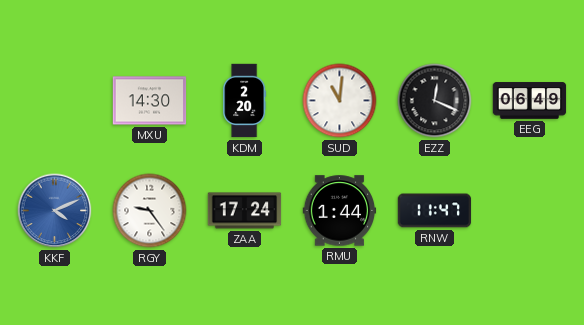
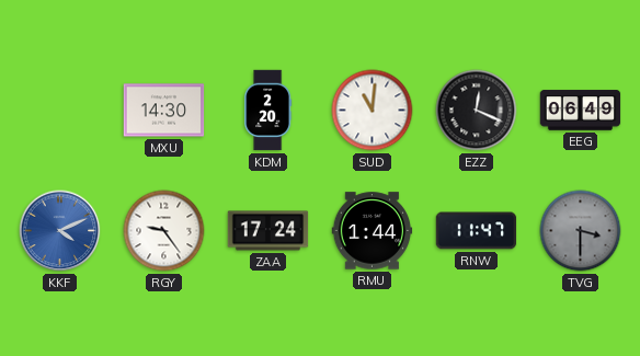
TVG: none -> 3:30
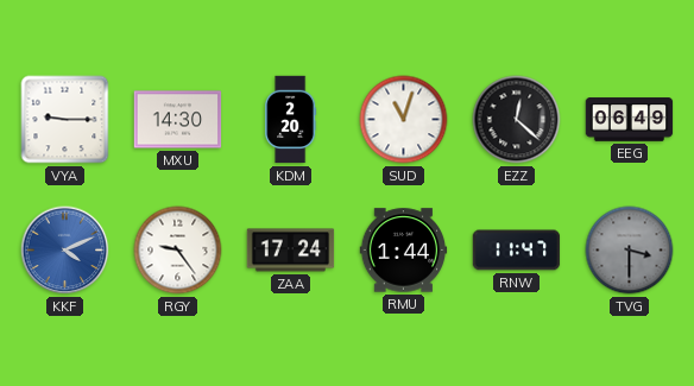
VYA: none -> 9:15
SUD: 11:01 -> 11:03
EZZ: 12:19 -> 12:22
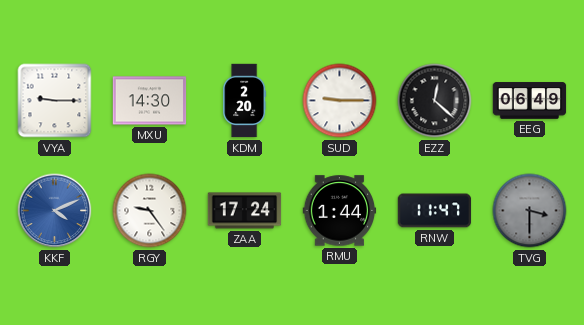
SUD: 11:03 -> 9:15
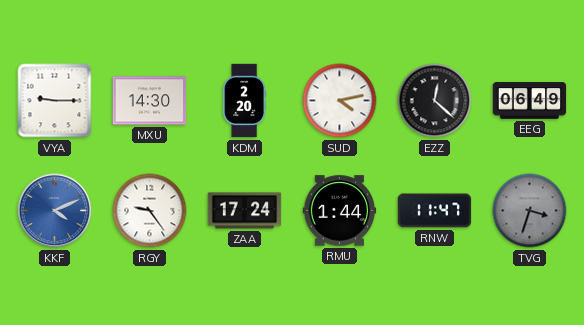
SUD: 9:15 -> 4:13
TVG: 3:30 -> 3:33
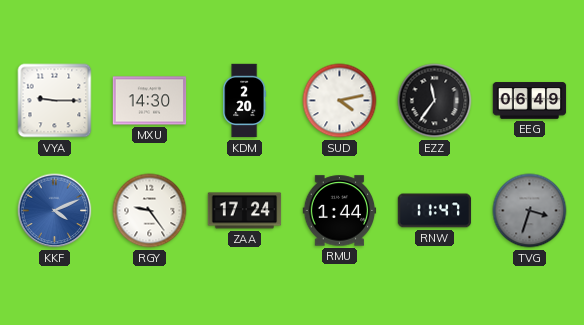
EZZ: 12:22 -> 11:36
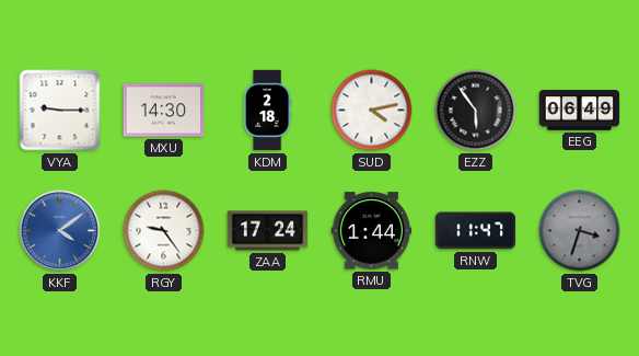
KDM: 2:20 -> 2:18
EZZ: 11:36 -> 5:54
KKF: 4:11 -> 4:09
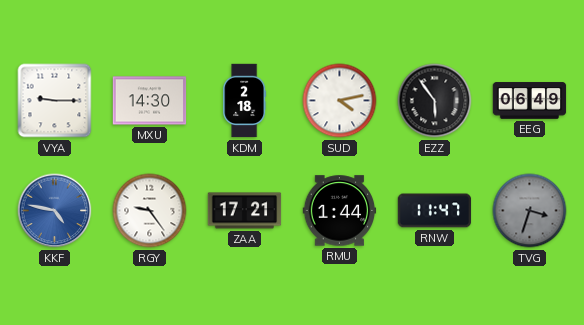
KKF: 4:09 -> 4:47
ZAA: 17:24 -> 17:21
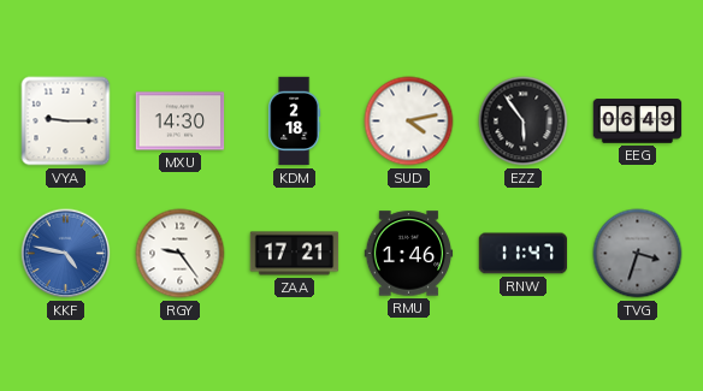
RMU: 1:44 -> 1:46
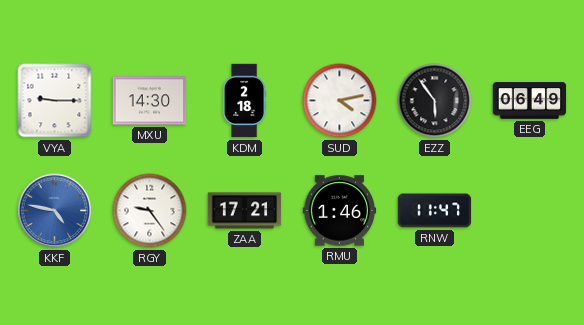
TVG: 3:33 -> none
